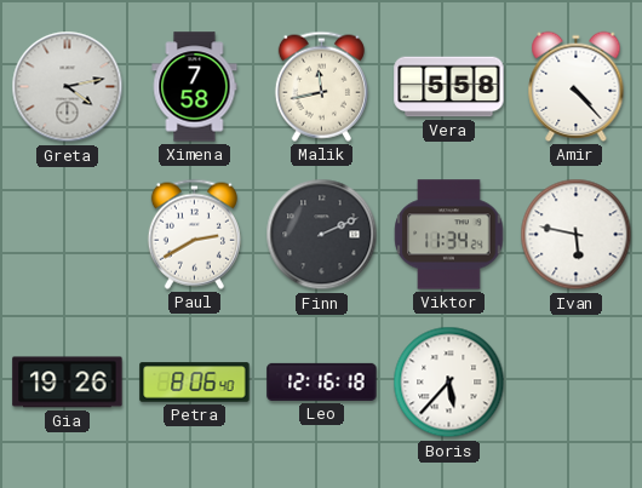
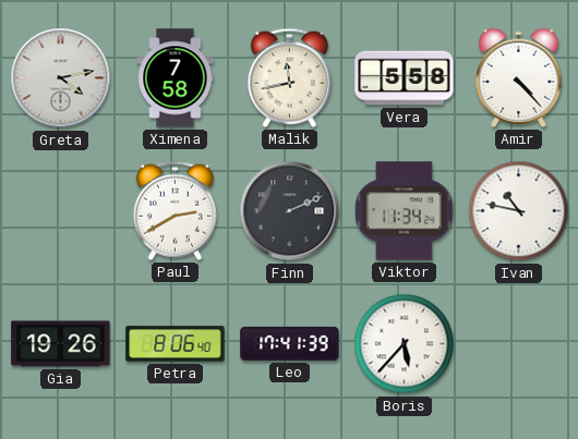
Ivan: 5:47 -> 10:47
Leo: 12:16 -> 17:41
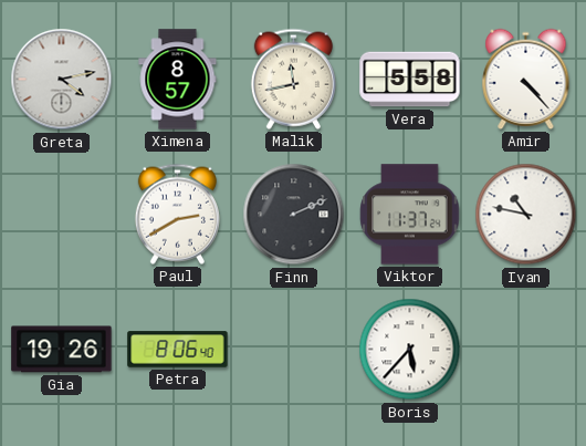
Ximena: 7:58 -> 8:57
Viktor: 11:34 -> 11:37
Leo: 17:41 -> none
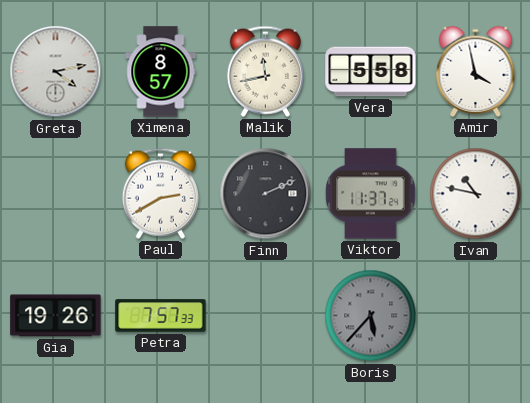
Amir: 4:23 -> 3:58
Petra: 8:06 -> 7:57
Boris dial: white -> grey
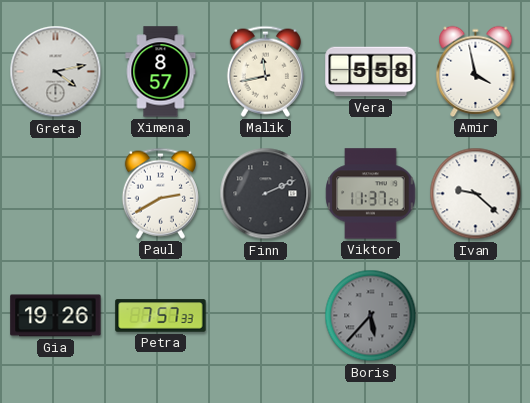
Ivan: 10:47 -> 9:22
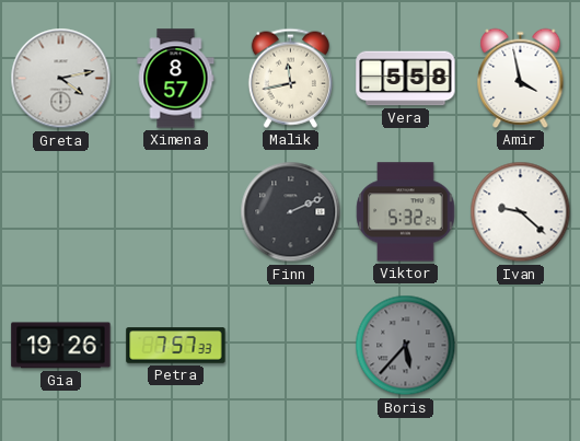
Paul: 2:40 -> none
Viktor: 11:37 -> 5:32
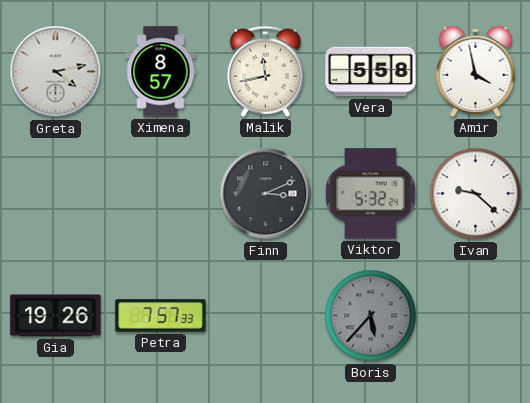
Finn: 2:11 -> 3:11
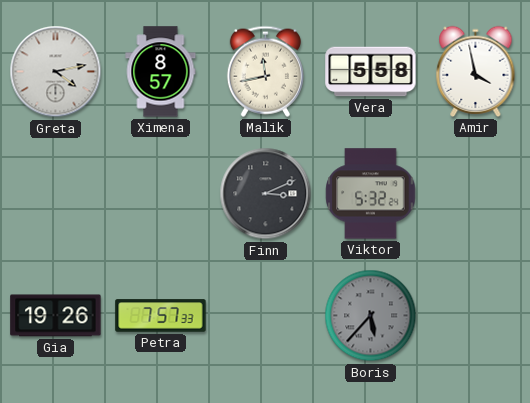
Ivan: 9:22 -> none
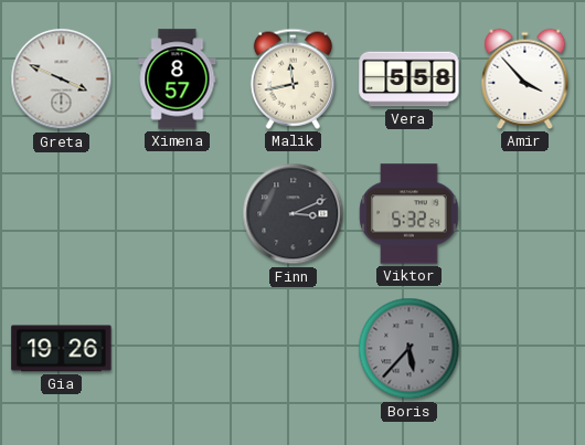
Greta: 4:13 -> 3:49
Amir: 3:58 -> 3:53
Petra: 7:57 -> none
